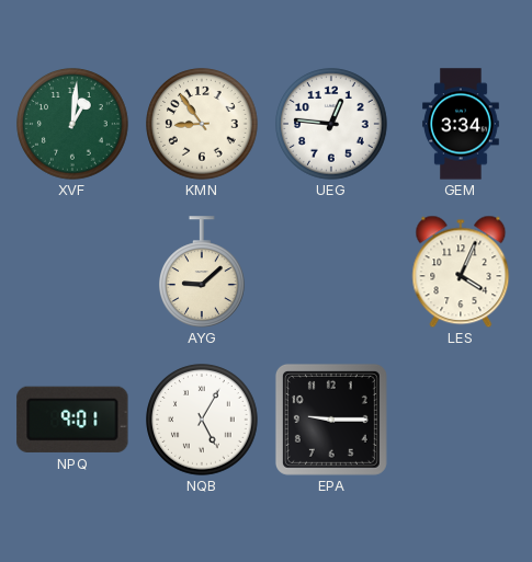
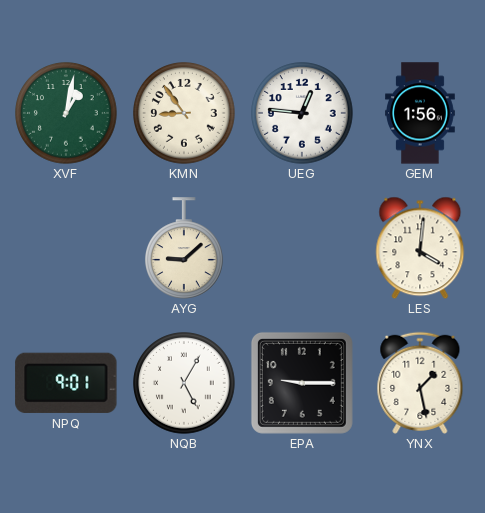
XVF: 1:01 -> 1:02
GEM: 3:34 -> 1:56
LES: 4:04 -> 4:01
YNX: none -> 1:28
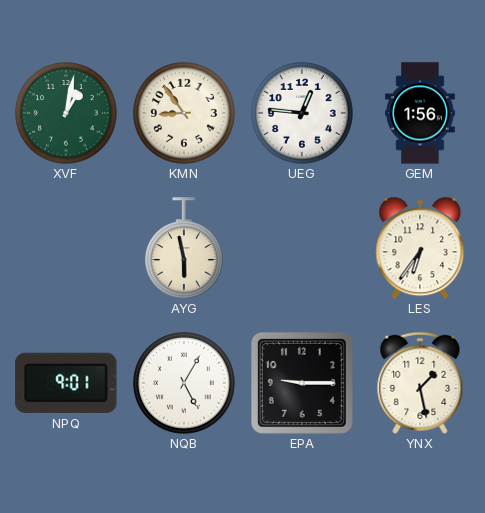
AYG: 9:08 -> 5:58
LES: 4:01 -> 6:36
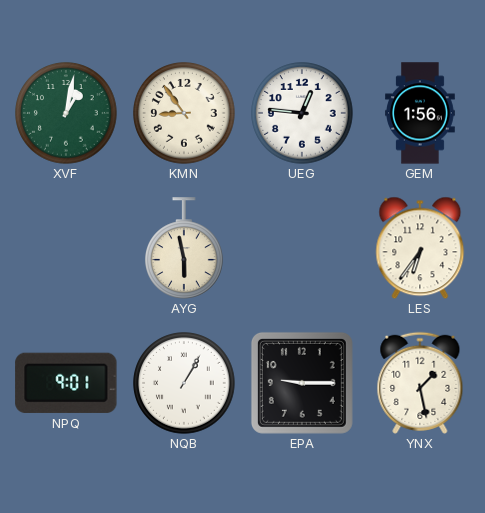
NQB: 5:05 -> 1:05
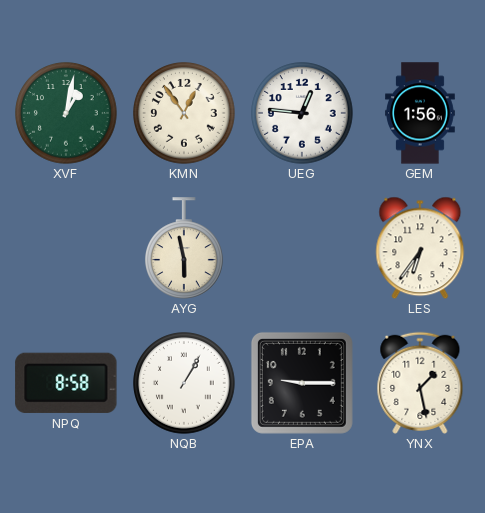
KMN: 8:54 -> 12:54
NPQ: 9:01 -> 8:58
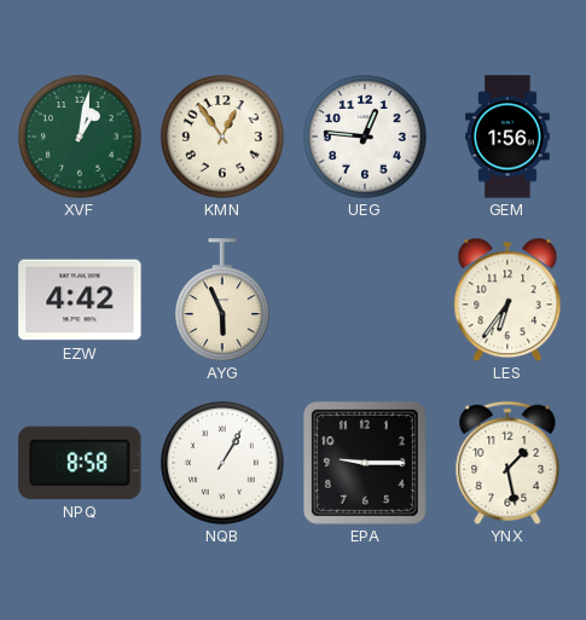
EZW: none -> 4:42
AYG: 5:58 -> 5:56
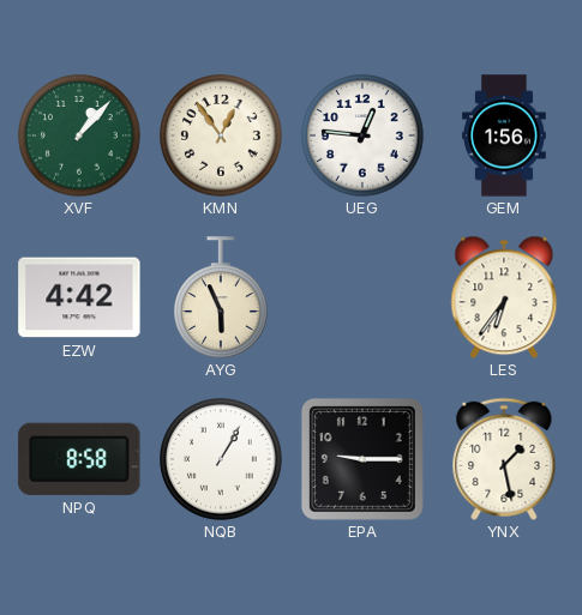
XVF: 1:02 -> 1:07
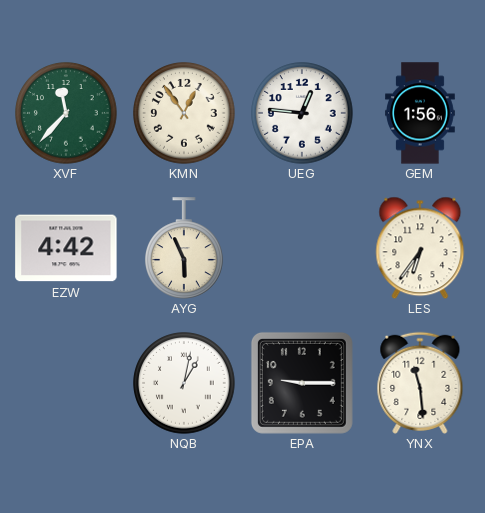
XVF: 1:07 -> 11:37
NPQ: 8:58 -> none
NQB: 1:05 -> 1:02
YNX: 1:28 -> 11:29
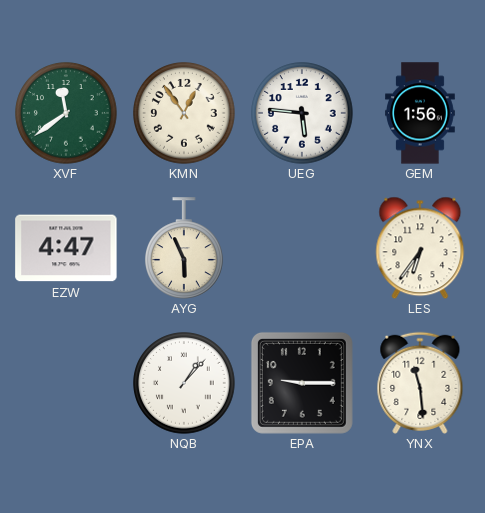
XVF: 11:37 -> 11:39
UEG: 12:46 -> 5:46
EZW: 4:42 -> 4:47
NQB: 1:02 -> 1:07
